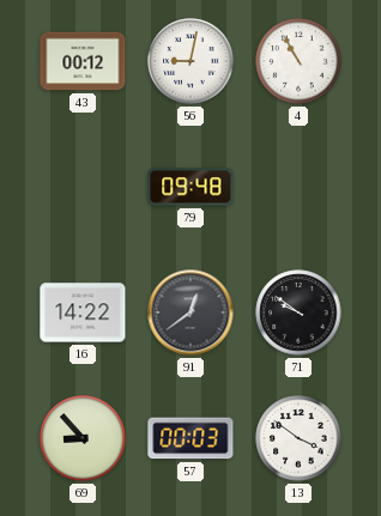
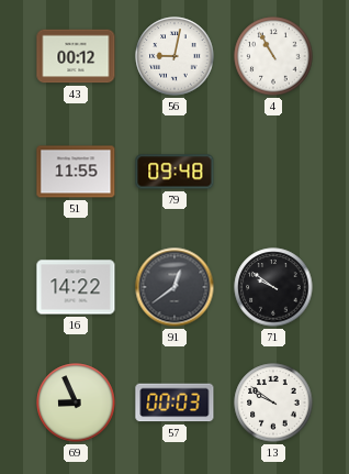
51: none -> 11:55
69: 8:53 -> 8:56
13: 3:51 -> 9:51
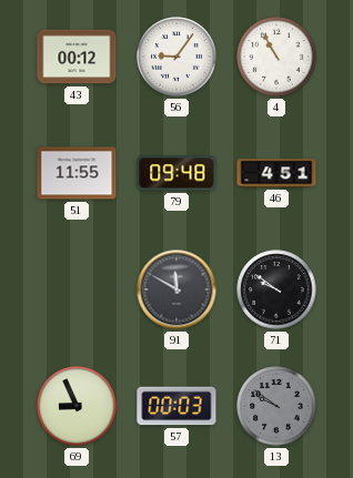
56: 9:02 -> 9:06
46: none -> 4:51
16: 14:22 -> none
91: 12:39 -> 11:50
13 dial: white -> grey
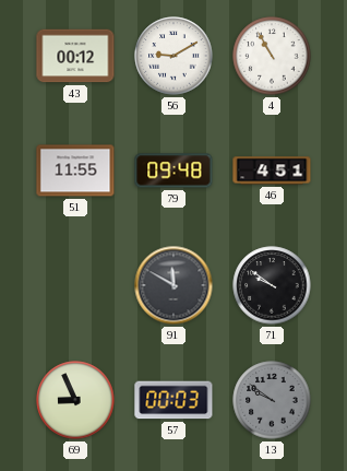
56: 9:06 -> 9:10
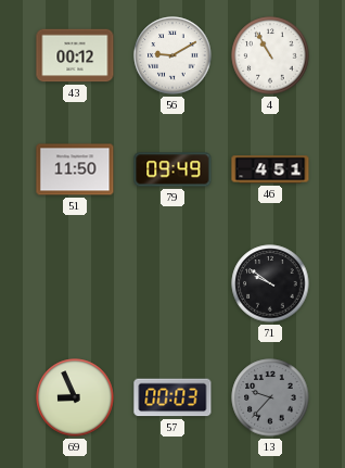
51: 11:55 -> 11:50
79: 09:48 -> 09:49
91: 11:50 -> none
13: 9:51 -> 9:37
